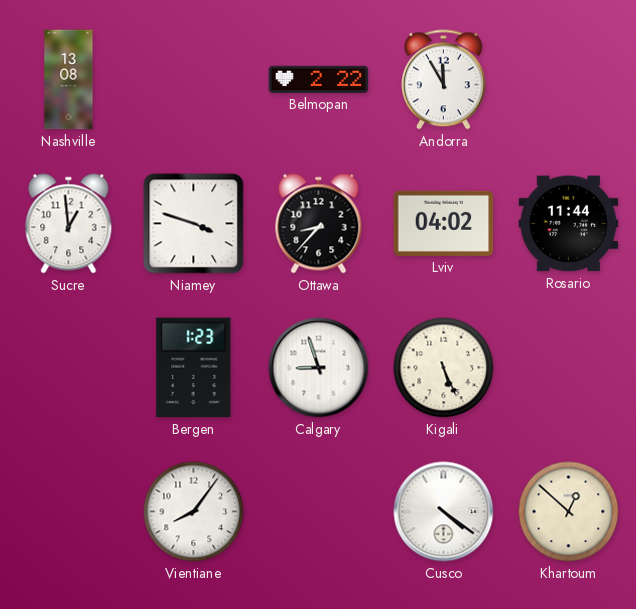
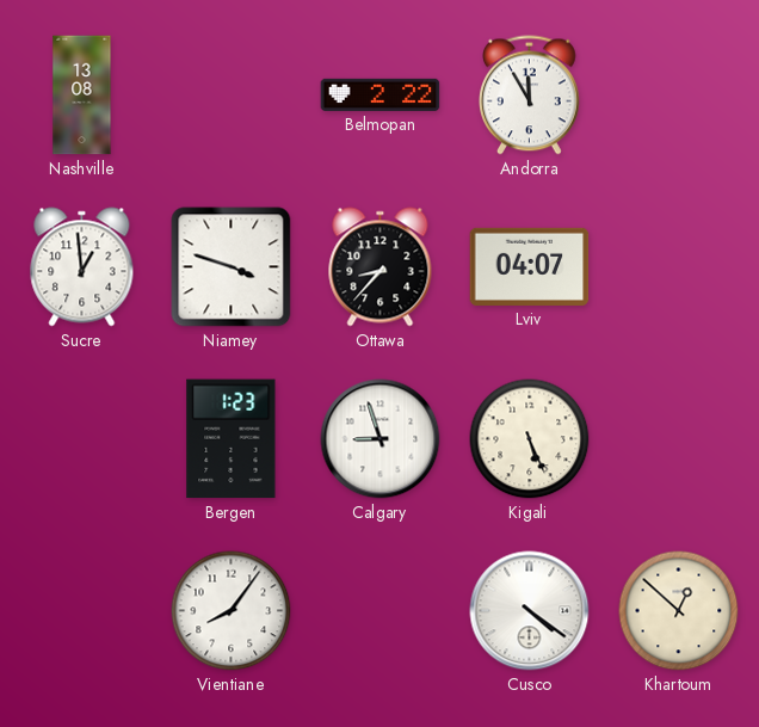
Lviv: 04:02 -> 04:07
Rosario: 11:44 -> none
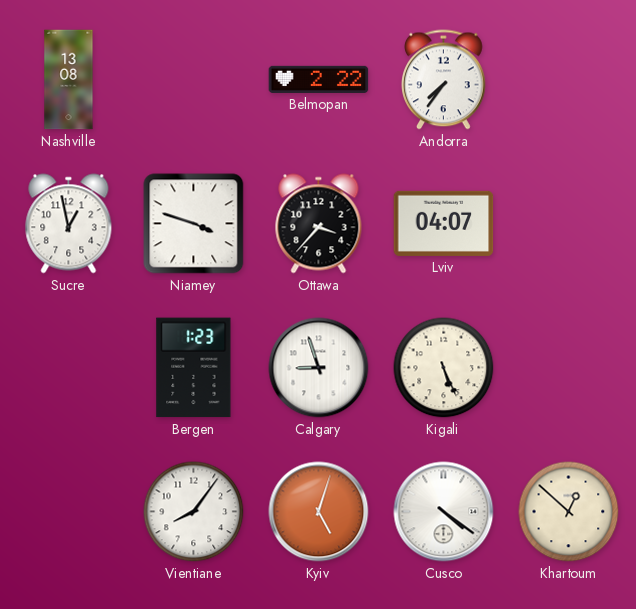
Andorra: 11:55 -> 7:36
Sucre: 12:59 -> 12:58
Ottawa: 8:37 -> 3:37
Kyiv: none -> 5:03
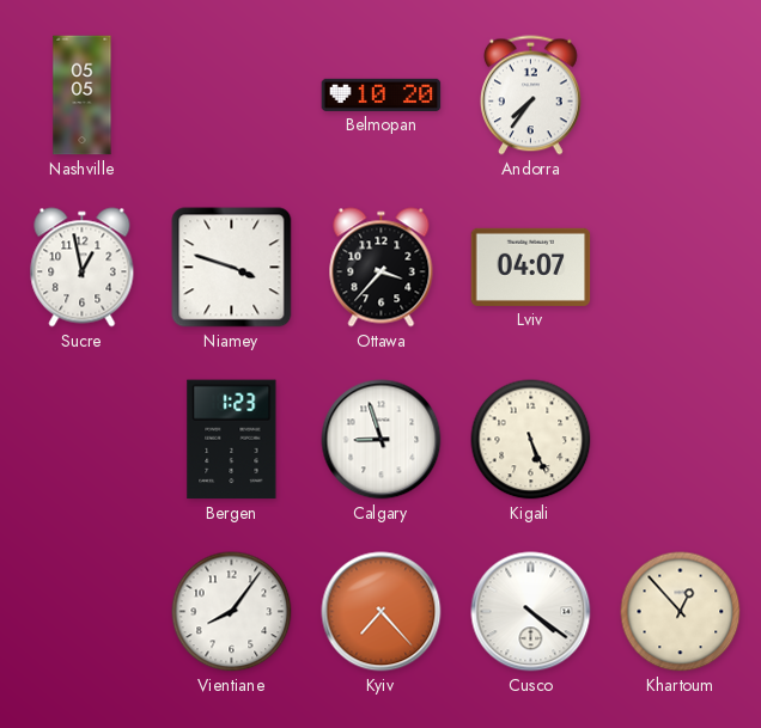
Nashville: 13:08 -> 05:05
Belmopan: 2:22 -> 10:20
Kyiv: 5:03 -> 7:23
Khartoum: 12:52 -> 12:53
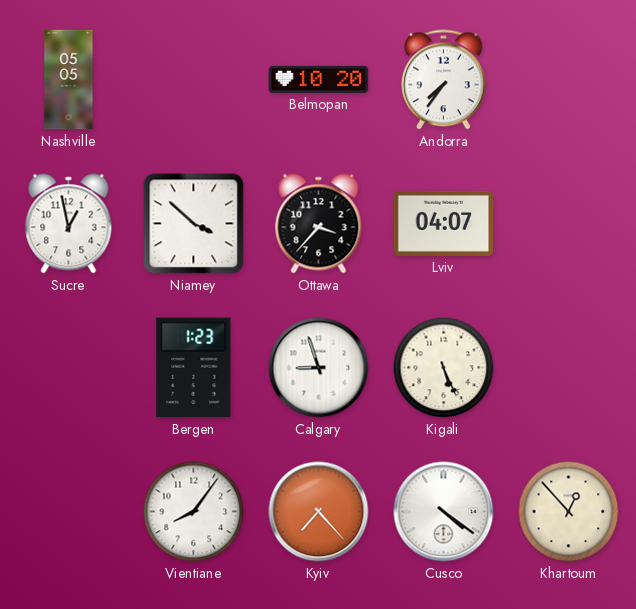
Niamey: 3:48 -> 3:52
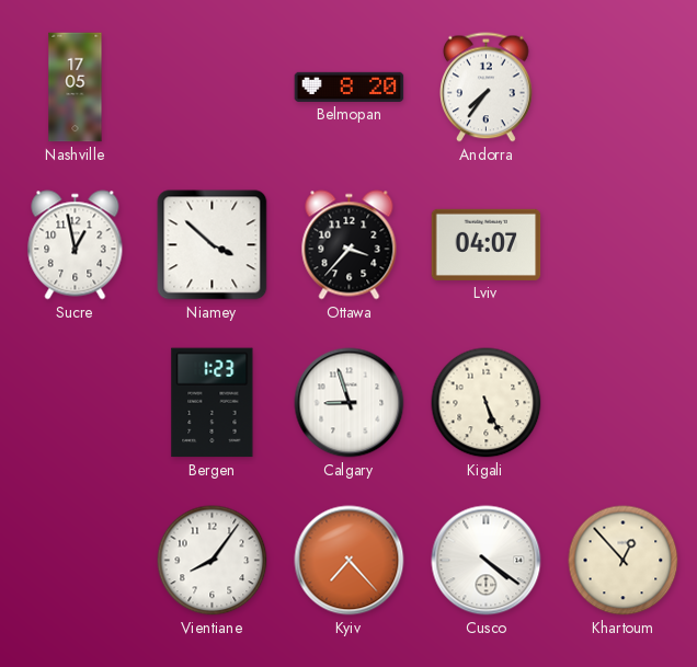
Nashville: 05:05 -> 17:05
Belmopan: 10:20 -> 8:20
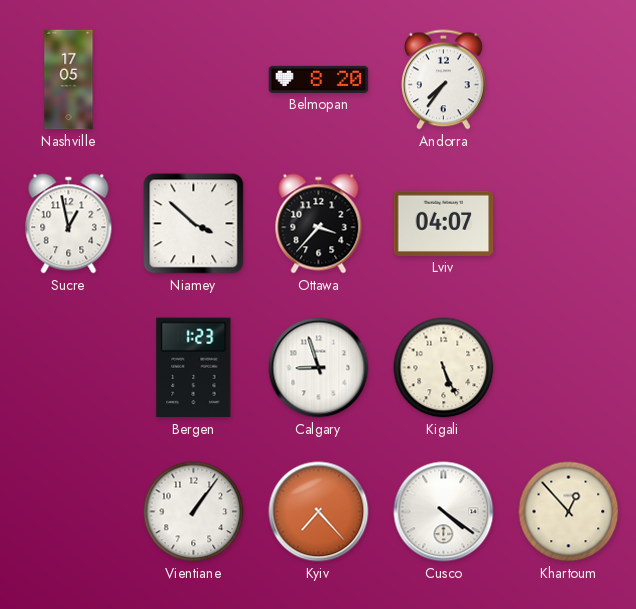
Vientiane: 8:06 -> 1:06
